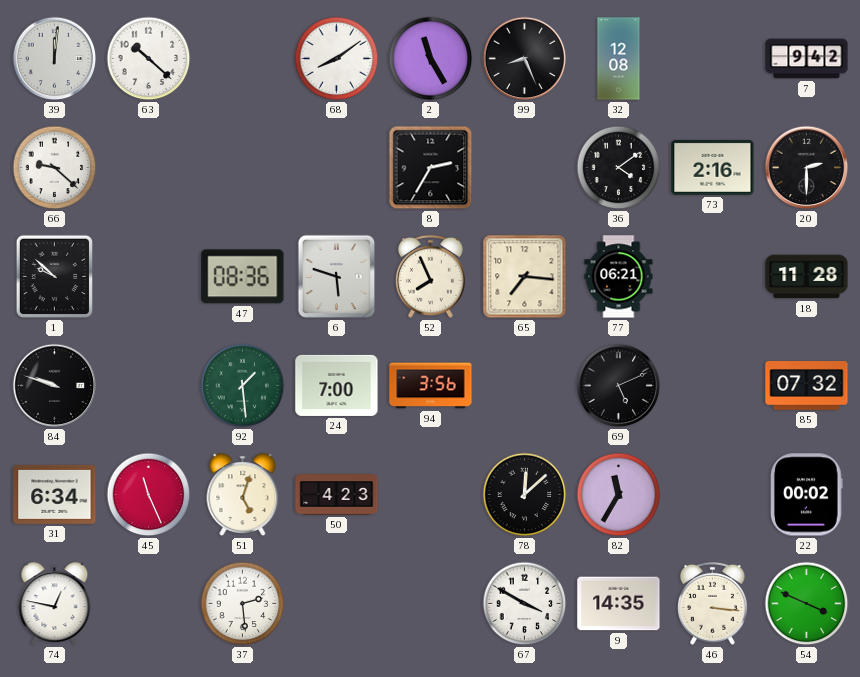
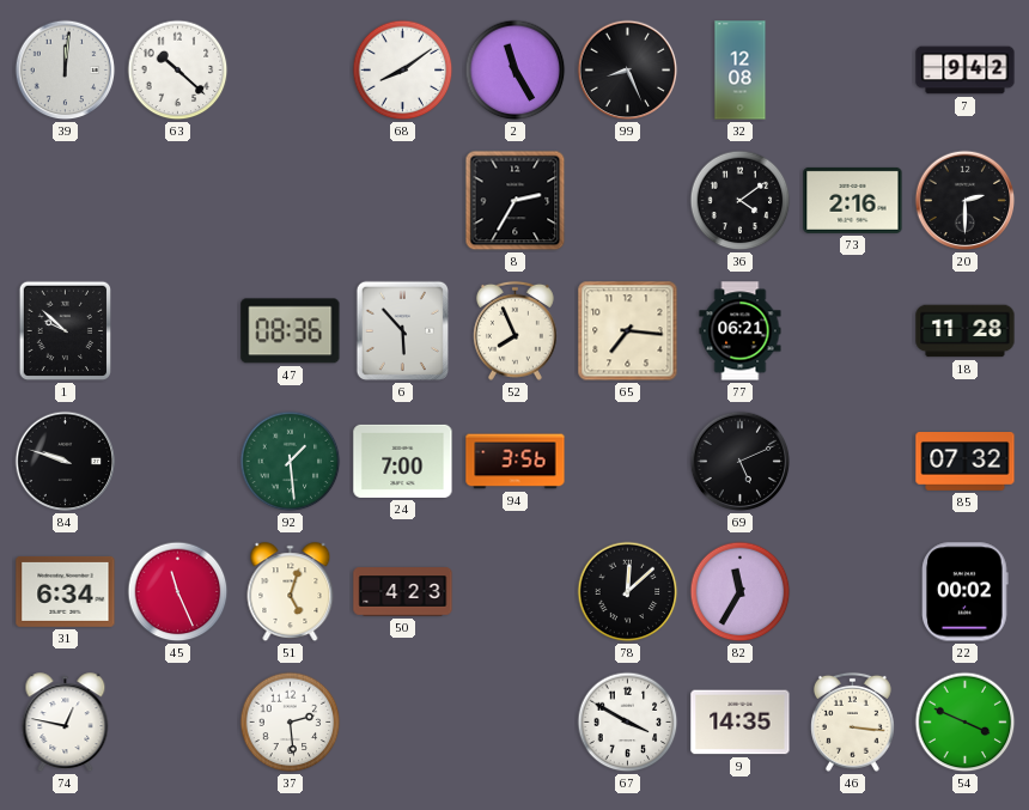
66: 9:22 -> none
6: 5:48 -> 5:53
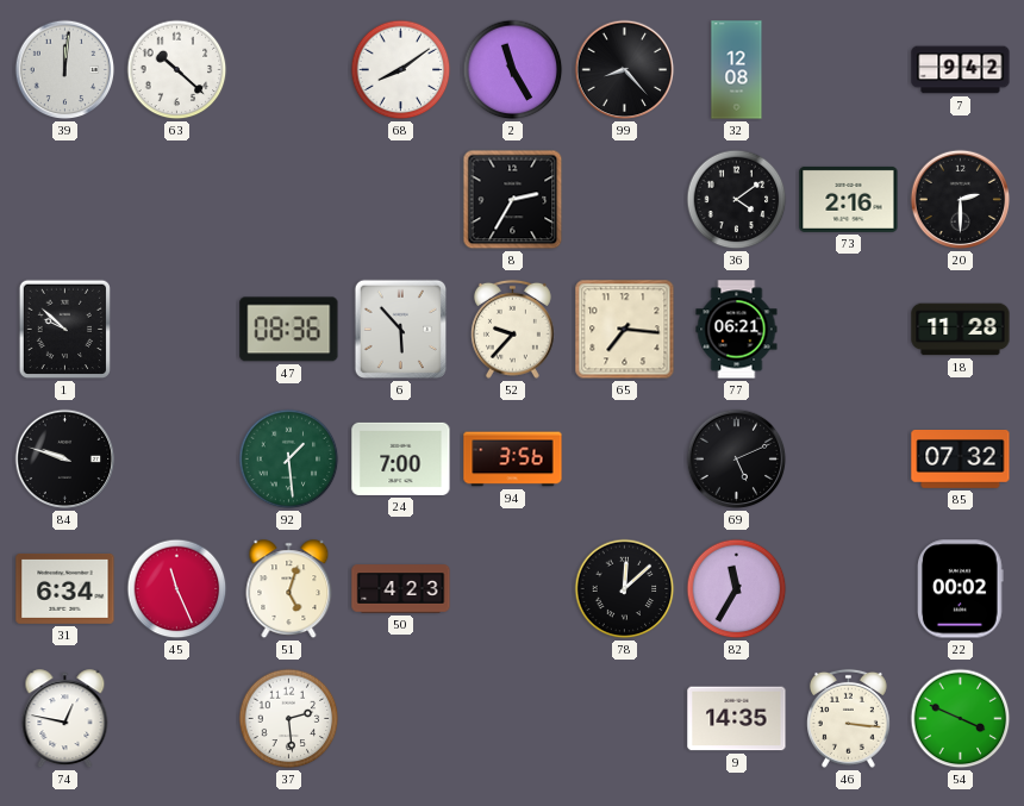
99: 8:26 -> 8:23
52: 7:56 -> 9:37
67: 3:50 -> none
